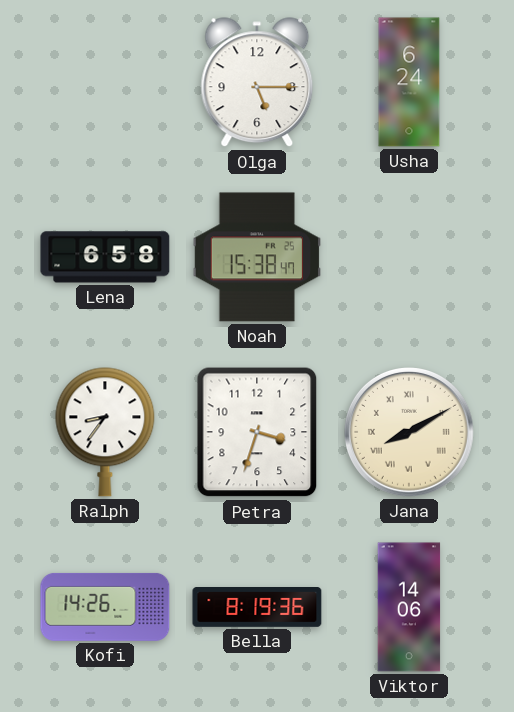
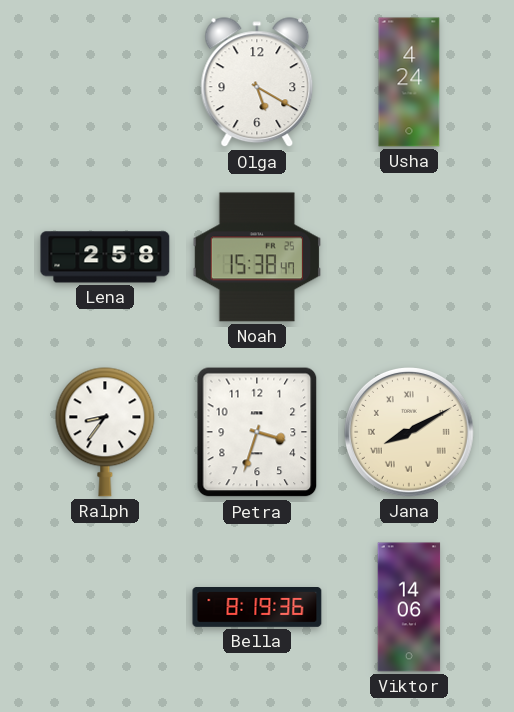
Olga: 5:15 -> 5:20
Usha: 6:24 -> 4:24
Lena: 6:58 -> 2:58
Kofi: 14:26 -> none
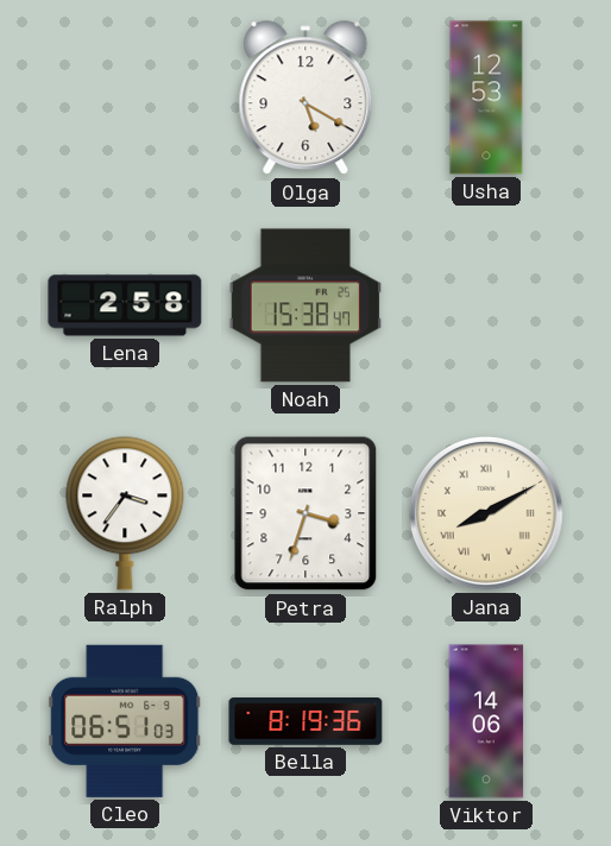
Usha: 4:24 -> 12:53
Ralph: 8:36 -> 3:36
Cleo: none -> 06:51
